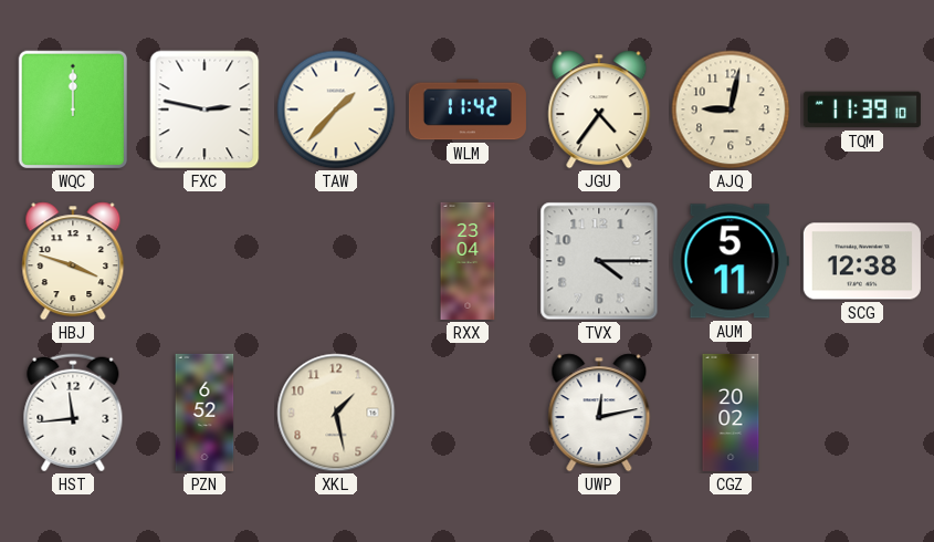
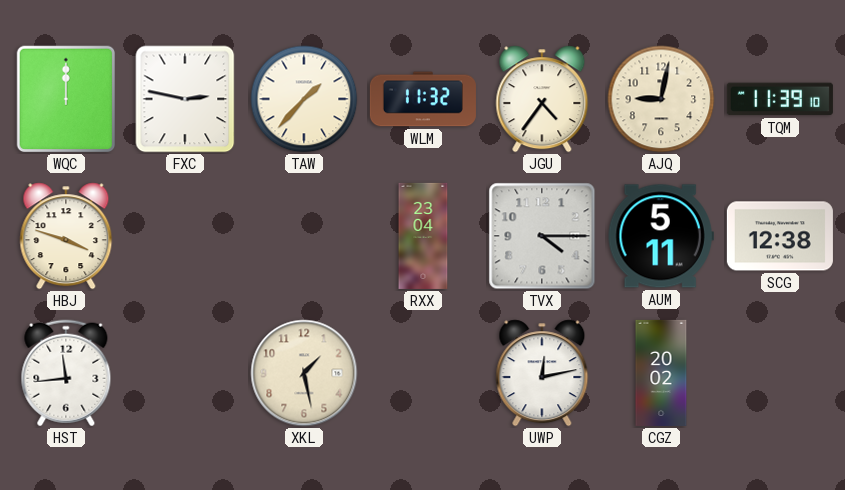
WLM: 11:42 -> 11:32
PZN: 6:52 -> none
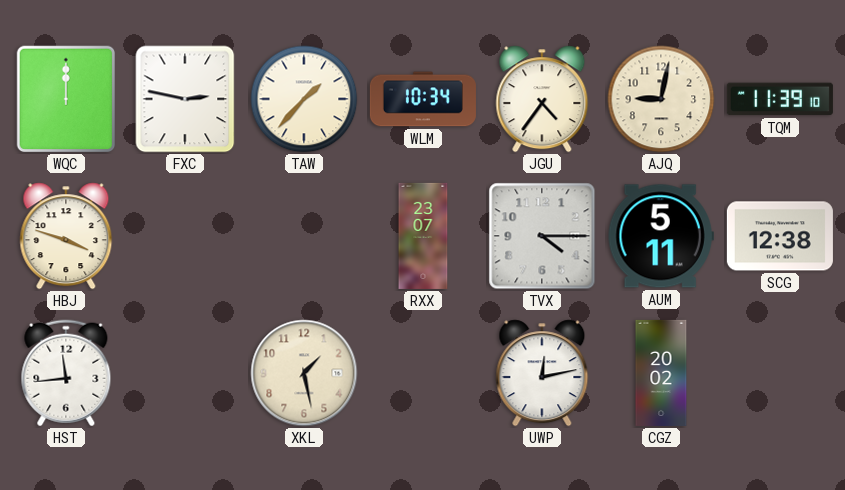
WLM: 11:32 -> 10:34
RXX: 23:04 -> 23:07
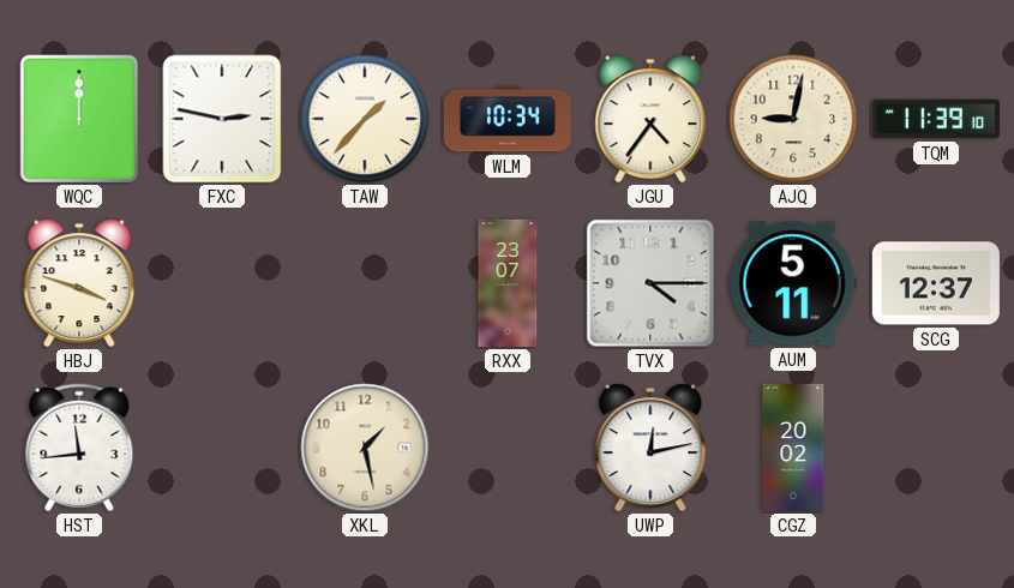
SCG: 12:38 -> 12:37
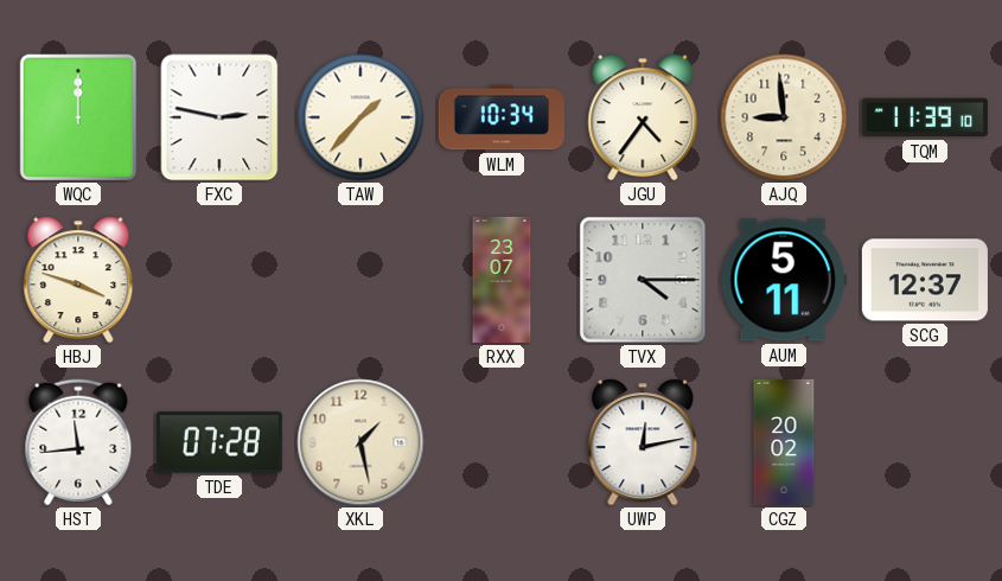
AJQ: 9:02 -> 8:59
TDE: none -> 07:28
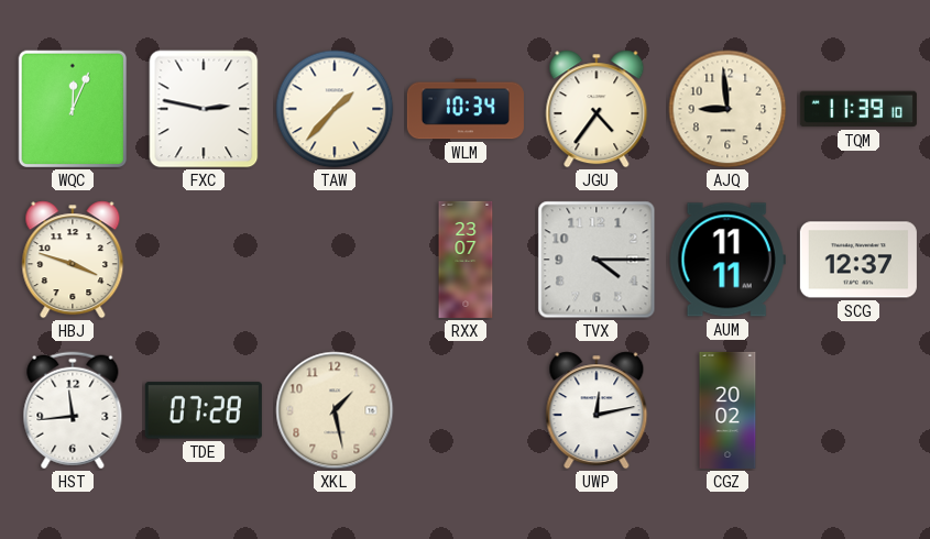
WQC: 12:00 -> 12:04
AUM: 5:11 -> 11:11
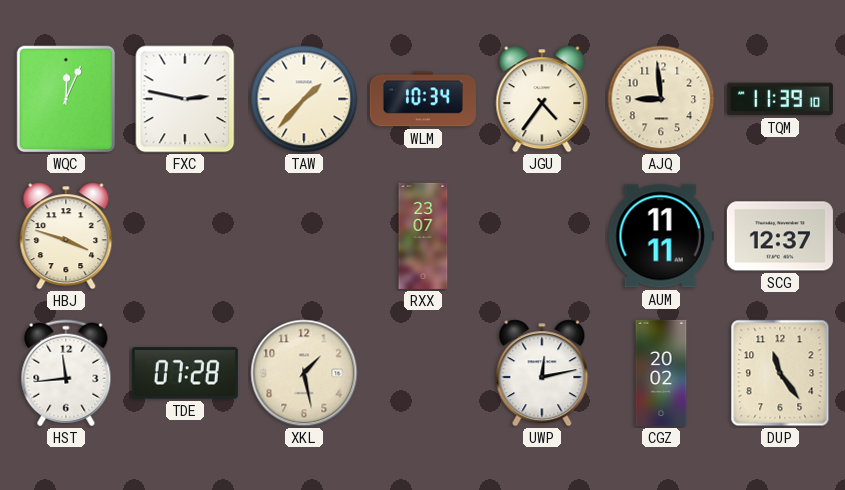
TVX: 4:15 -> none
DUP: none -> 11:24
